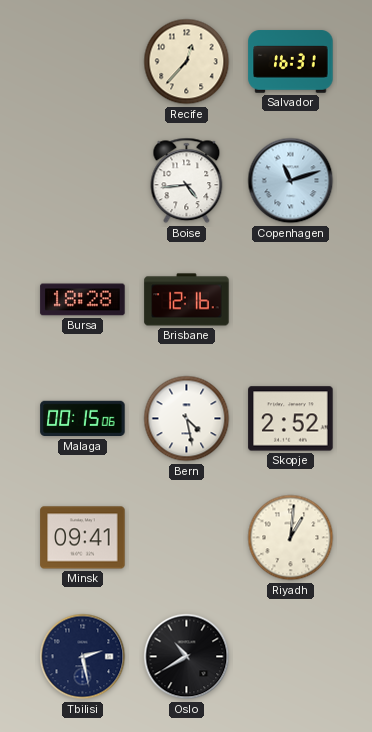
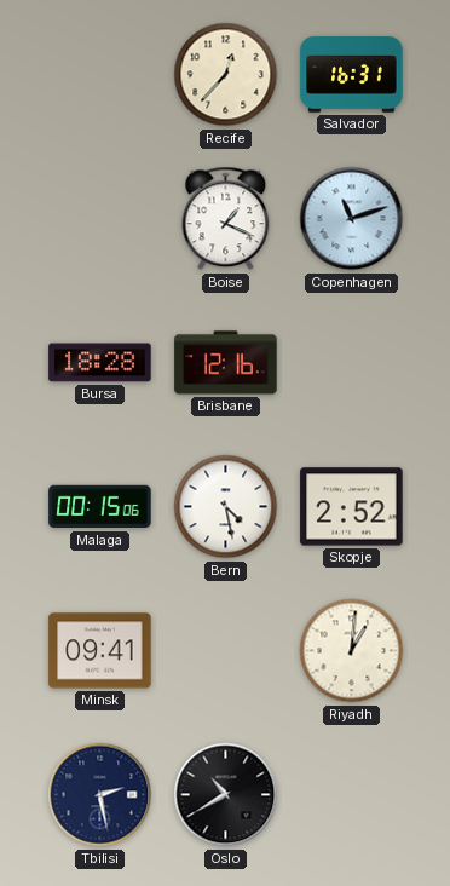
Boise: 4:44 -> 1:19
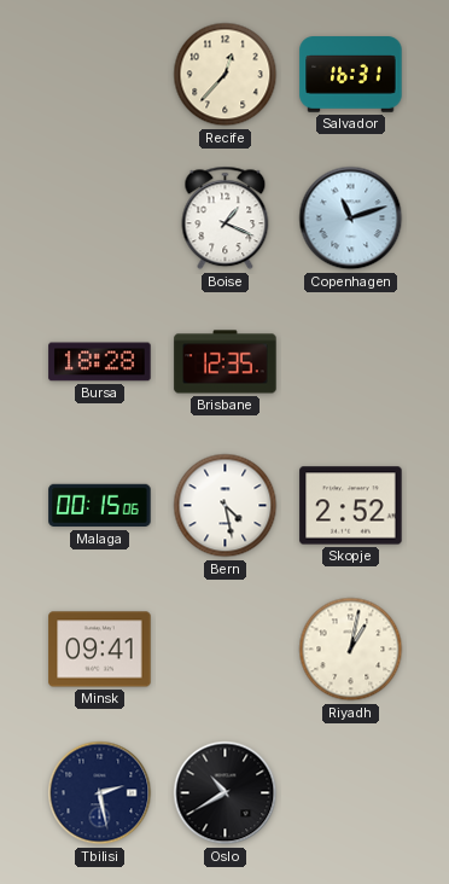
Brisbane: 12:16 -> 12:35
Riyadh: 1:01 -> 1:02
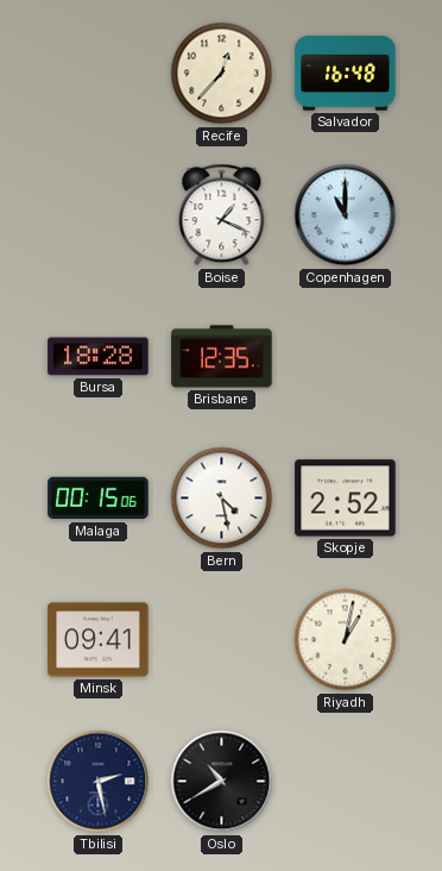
Salvador: 16:31 -> 16:48
Copenhagen: 11:12 -> 11:00
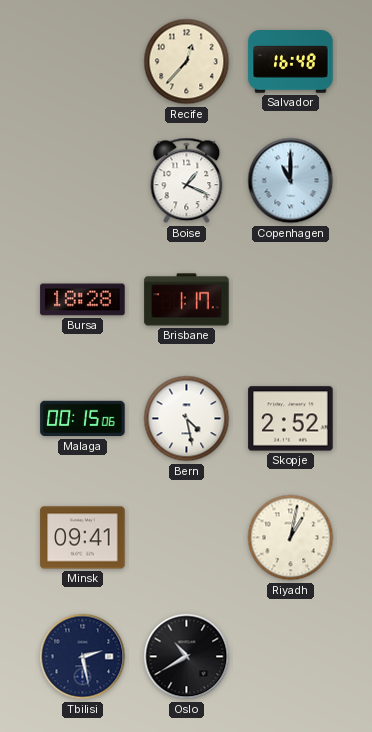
Brisbane: 12:35 -> 1:17
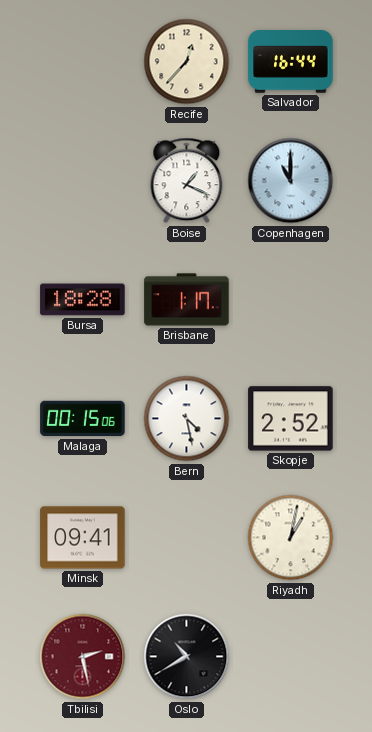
Salvador: 16:48 -> 16:44
Tbilisi dial: navy -> burgundy
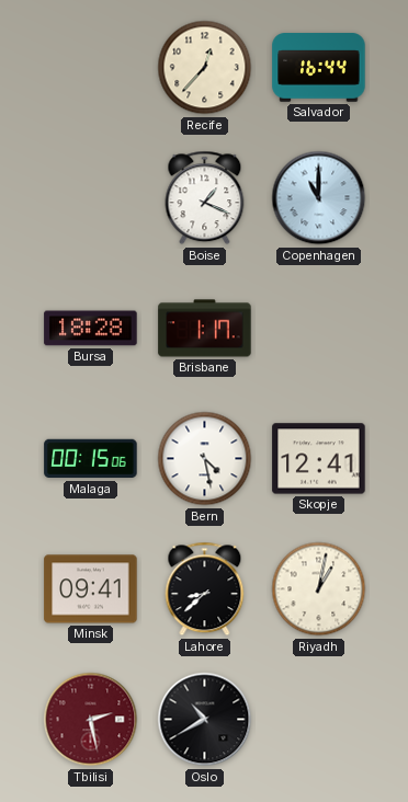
Skopje: 2:52 -> 12:41
Lahore: none -> 8:38
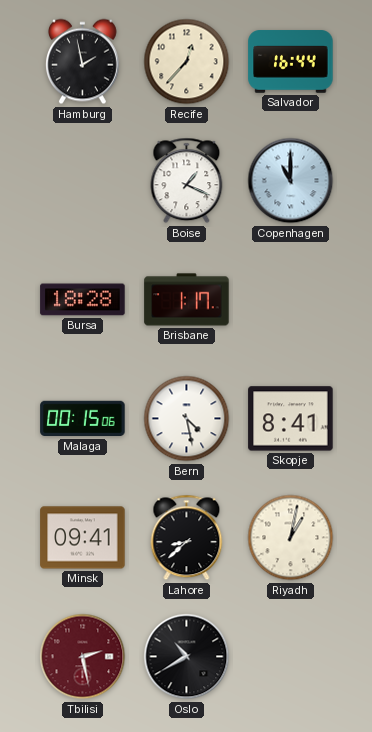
Hamburg: none -> 1:58
Skopje: 12:41 -> 8:41
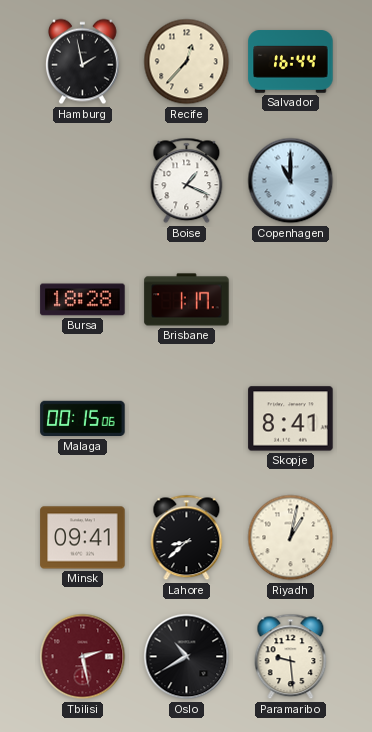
Bern: 4:28 -> none
Paramaribo: none -> 9:29
